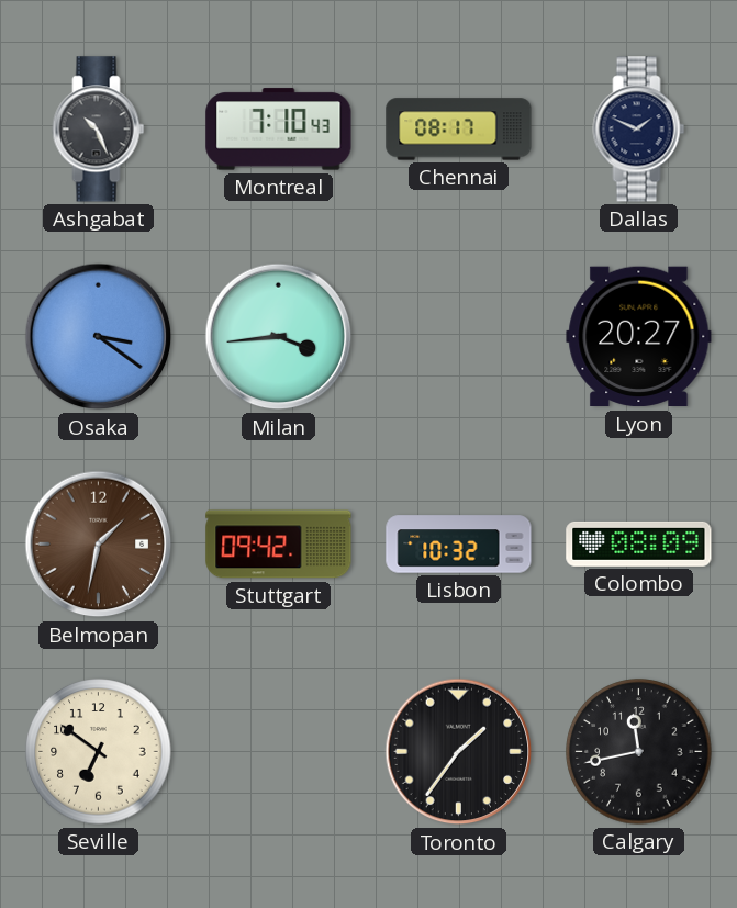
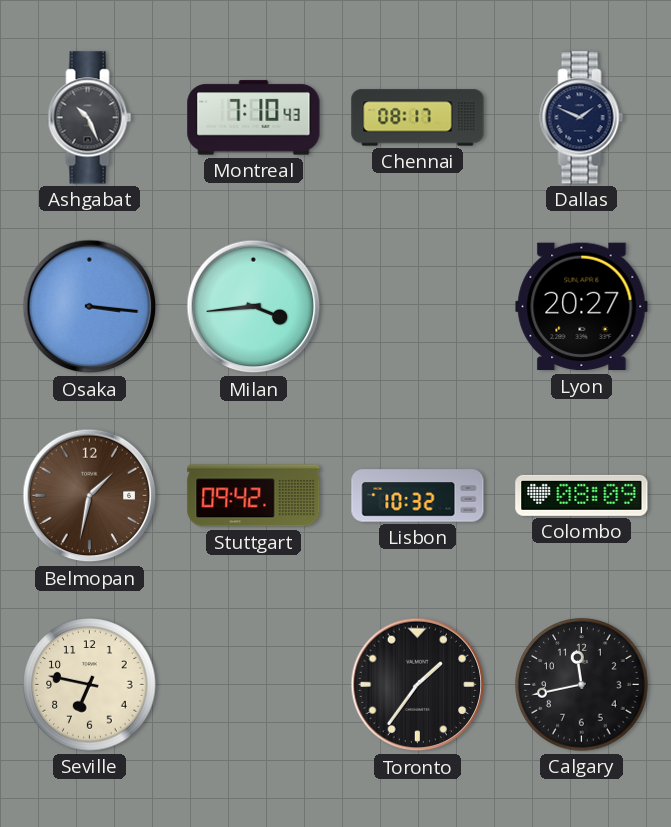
Osaka: 3:21 -> 3:16
Seville: 6:51 -> 6:47
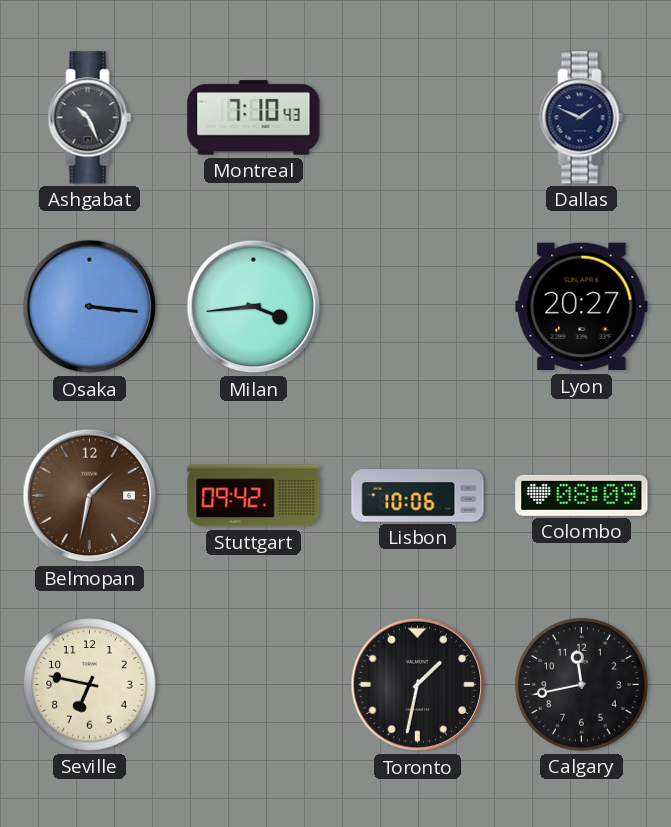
Chennai: 08:17 -> none
Lisbon: 10:32 -> 10:06
Toronto: 1:36 -> 1:32
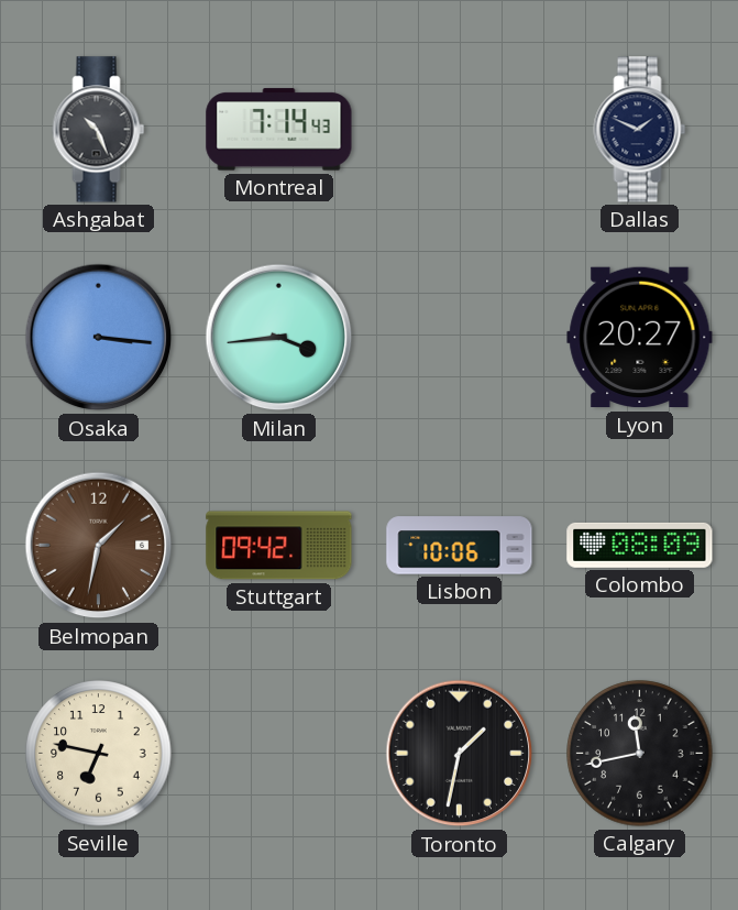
Montreal: 7:10 -> 7:14
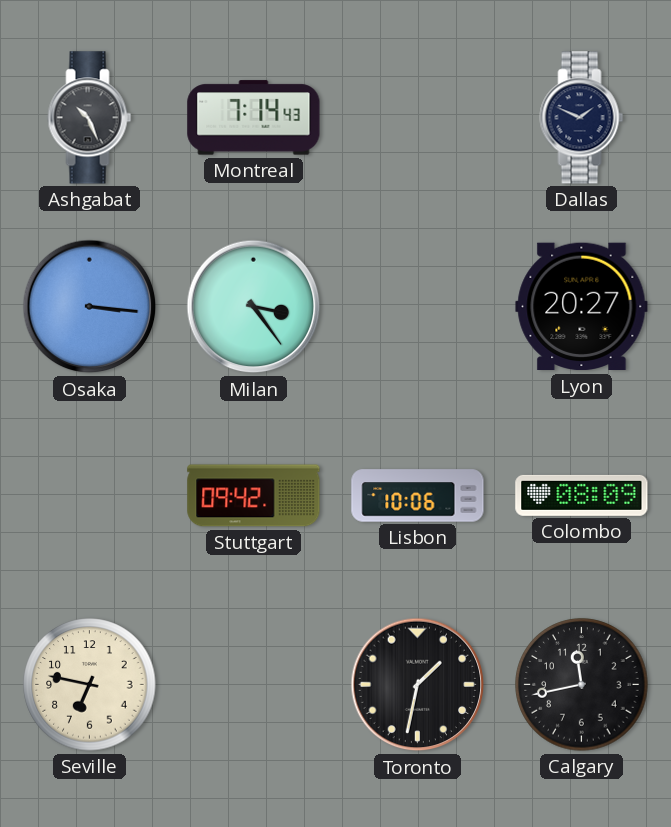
Milan: 3:44 -> 3:24
Belmopan: 1:32 -> none
